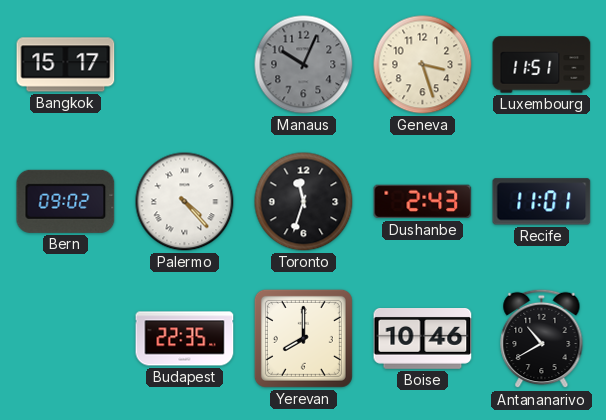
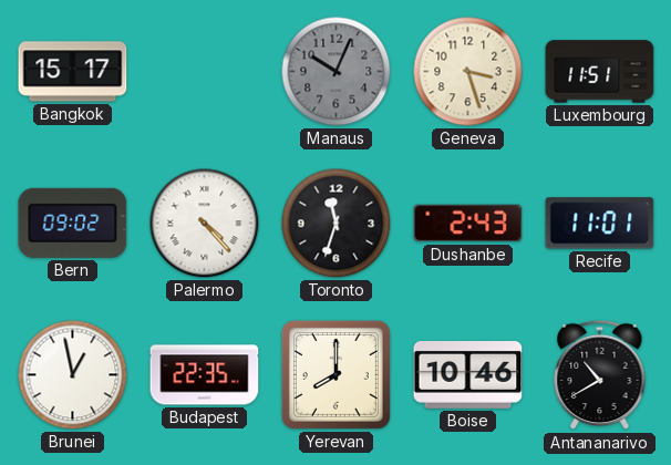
Brunei: none -> 12:58
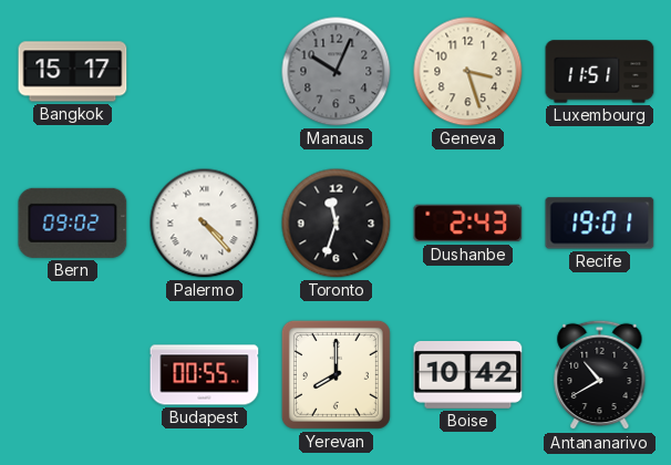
Recife: 11:01 -> 19:01
Brunei: 12:58 -> none
Budapest: 22:35 -> 00:55
Boise: 10:46 -> 10:42
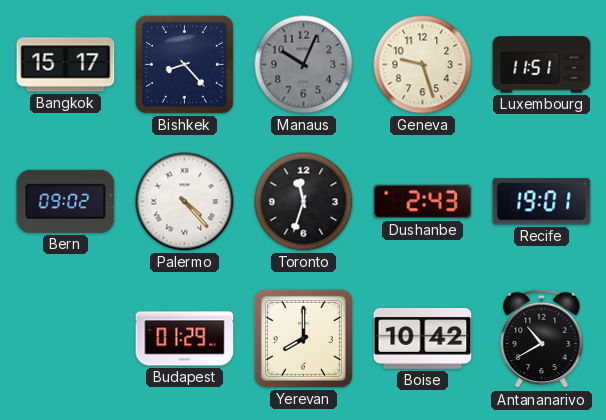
Bishkek: none -> 8:23
Geneva: 3:27 -> 9:27
Budapest: 00:55 -> 01:29
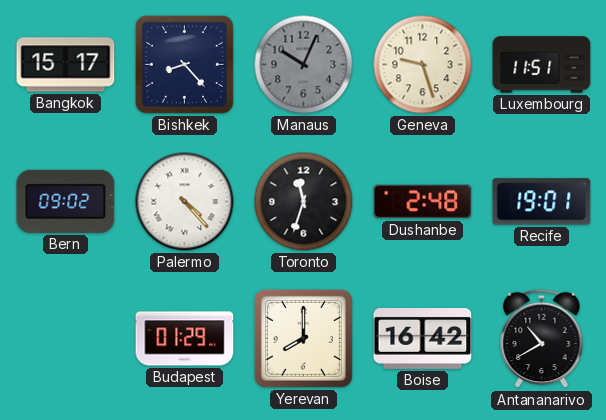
Dushanbe: 2:43 -> 2:48
Boise: 10:42 -> 16:42
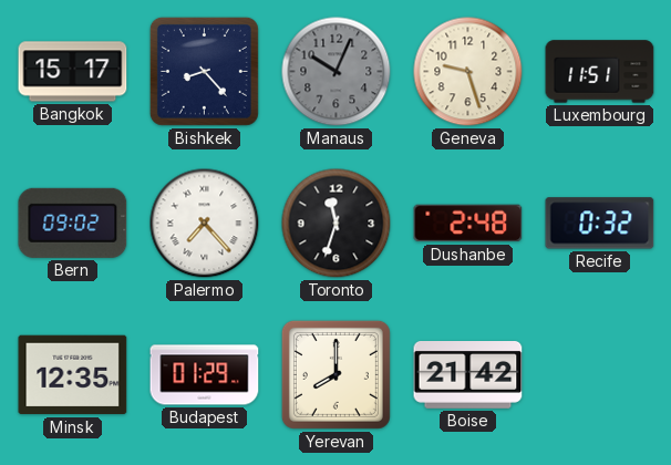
Palermo: 4:23 -> 7:23
Recife: 19:01 -> 0:32
Minsk: none -> 12:35
Boise: 16:42 -> 21:42
Antananarivo: 10:40 -> none
